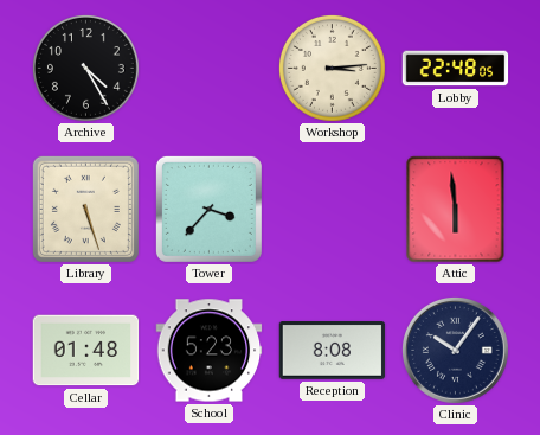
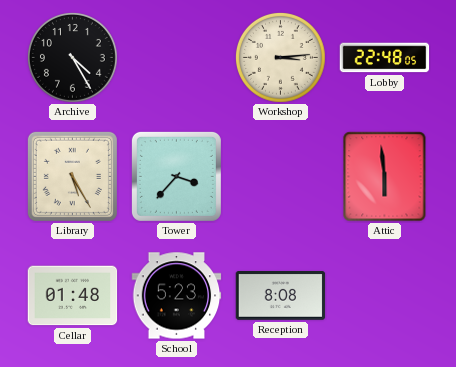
Library: 5:27 -> 5:25
Clinic: 10:06 -> none
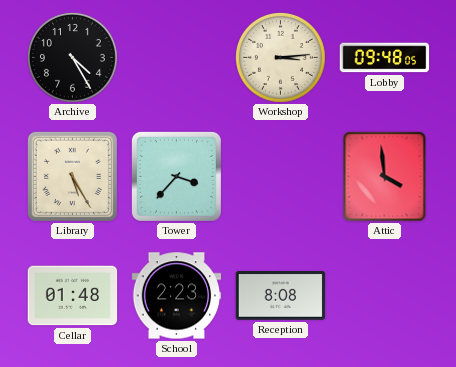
Lobby: 22:48 -> 09:48
Attic: 5:59 -> 3:59
School: 5:23 -> 2:23
